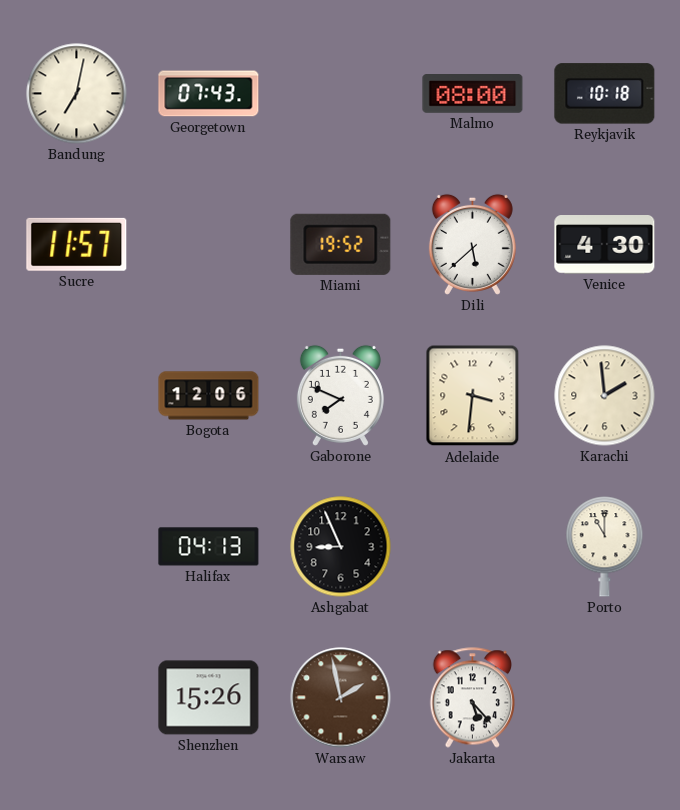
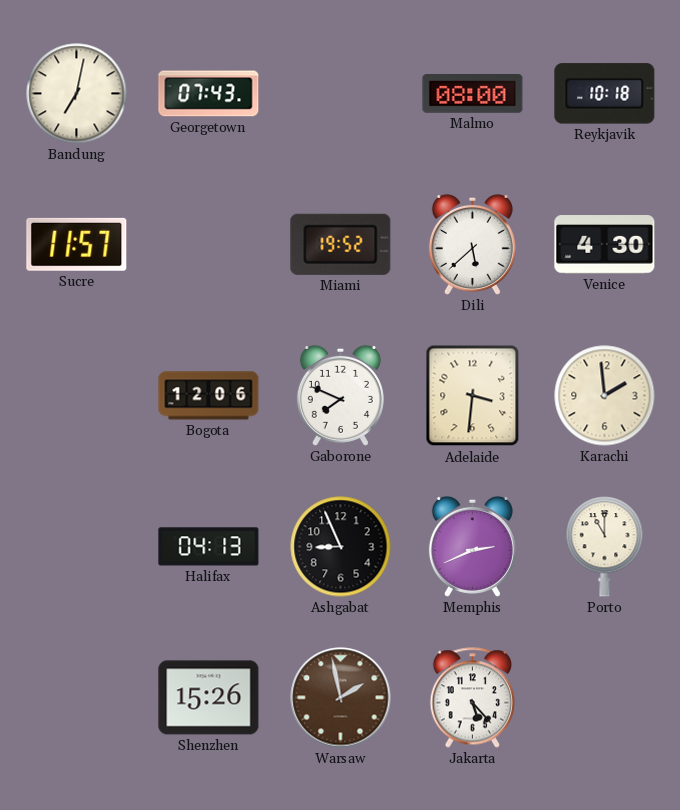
Memphis: none -> 2:41
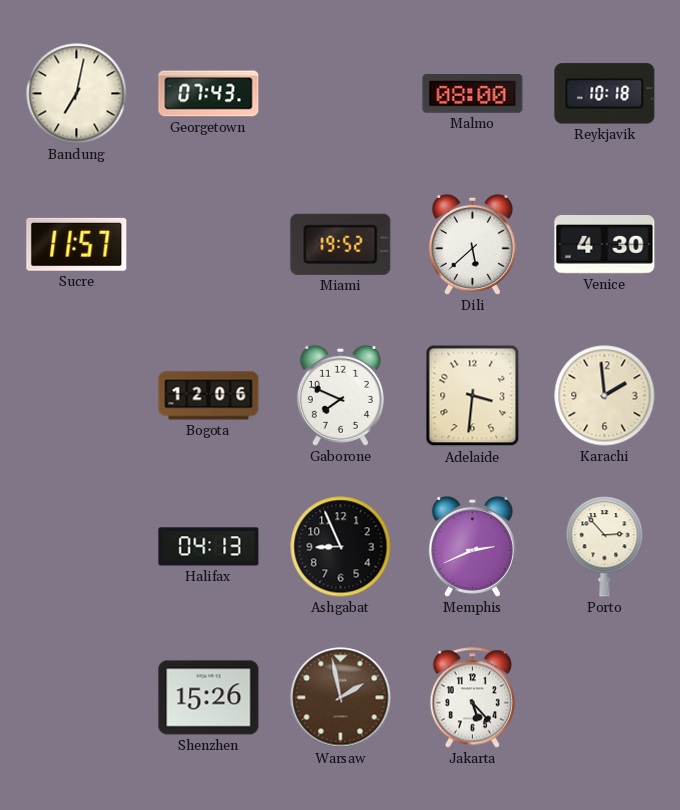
Porto: 11:00 -> 2:53
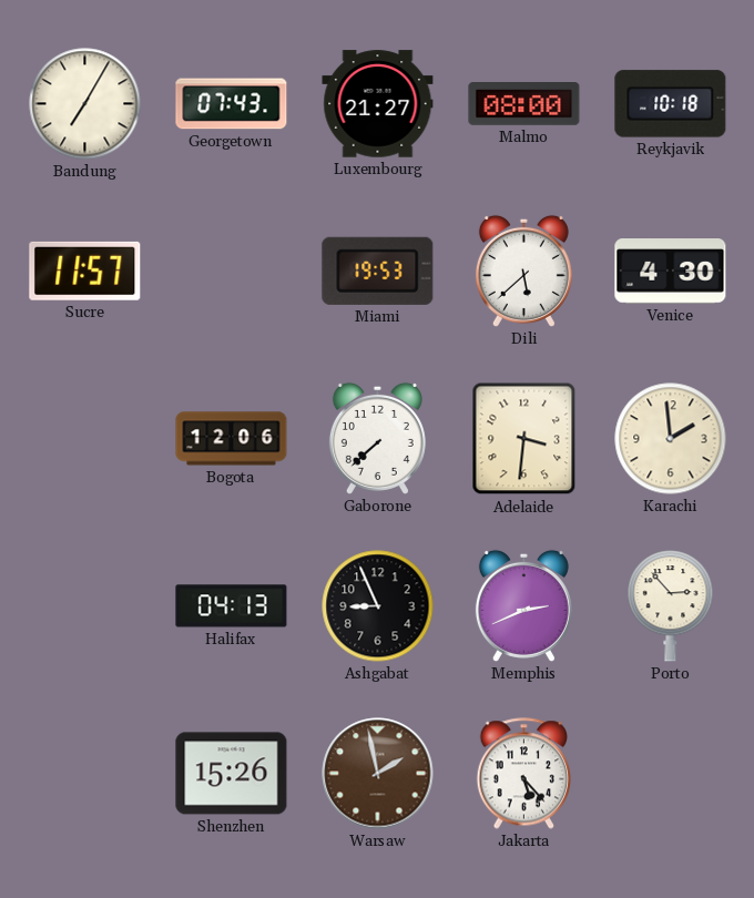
Bandung: 7:02 -> 7:05
Luxembourg: none -> 21:27
Miami: 19:52 -> 19:53
Gaborone: 7:49 -> 7:38
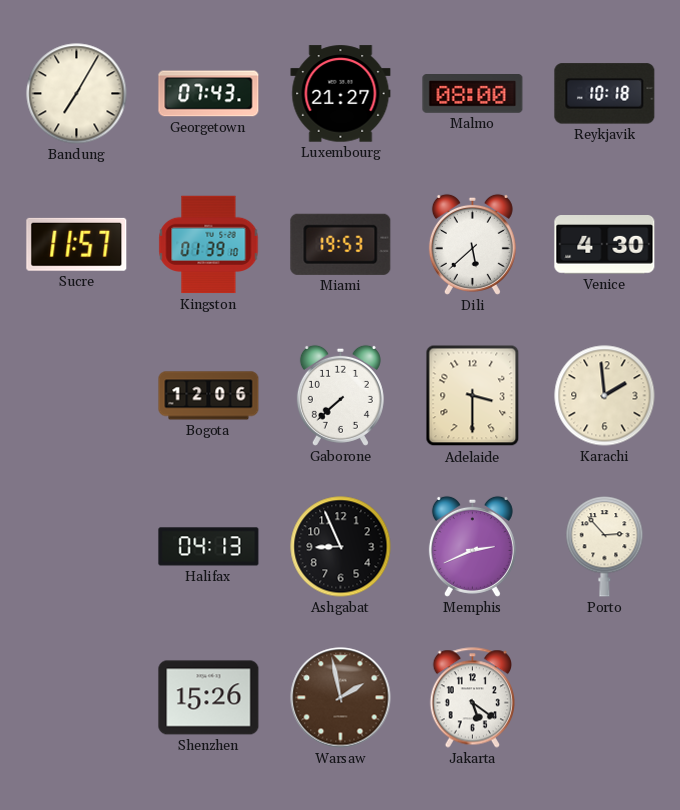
Kingston: none -> 01:39
Adelaide: 3:31 -> 3:30
Jakarta: 5:23 -> 5:21
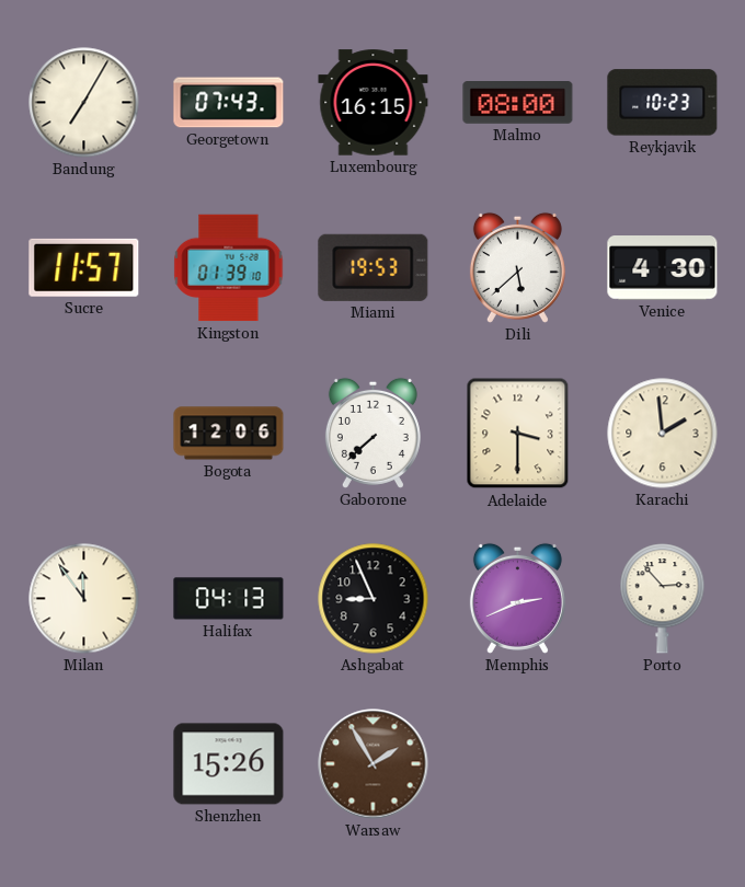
Luxembourg: 21:27 -> 16:15
Reykjavik: 10:18 -> 10:23
Milan: none -> 11:54
Warsaw: 1:58 -> 1:55
Jakarta: 5:21 -> none
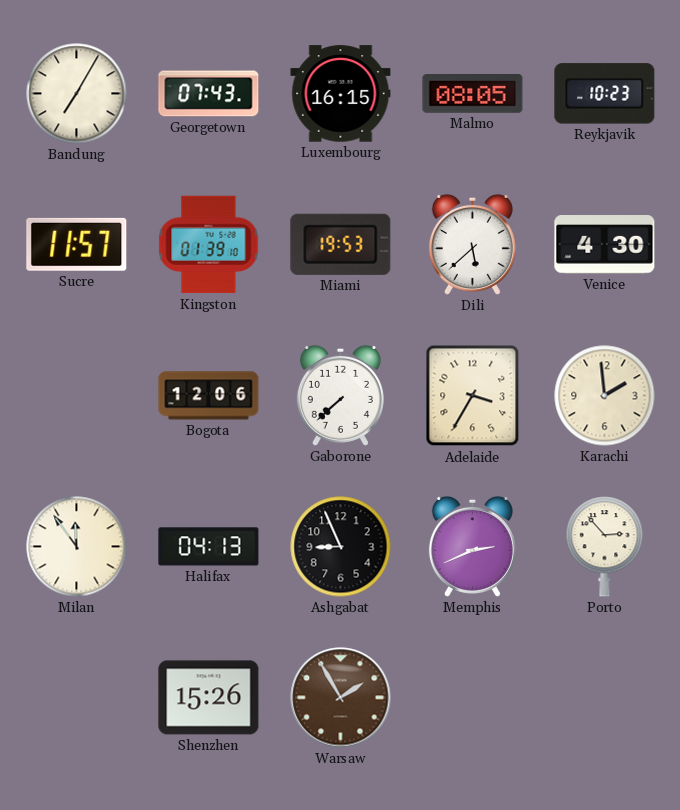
Malmo: 08:00 -> 08:05
Adelaide: 3:30 -> 3:35
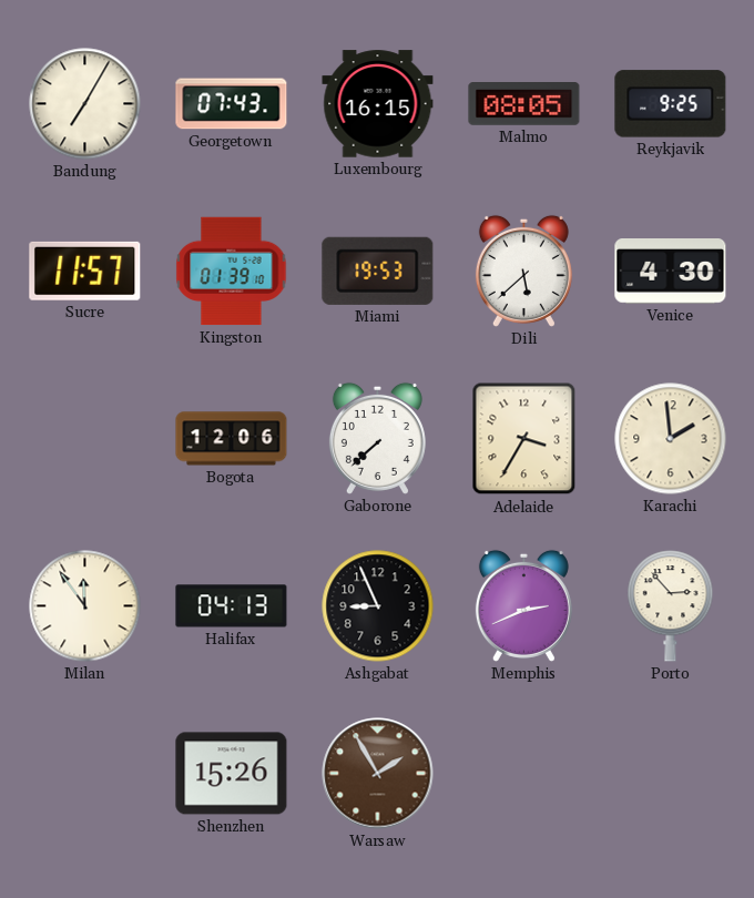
Reykjavik: 10:23 -> 9:25
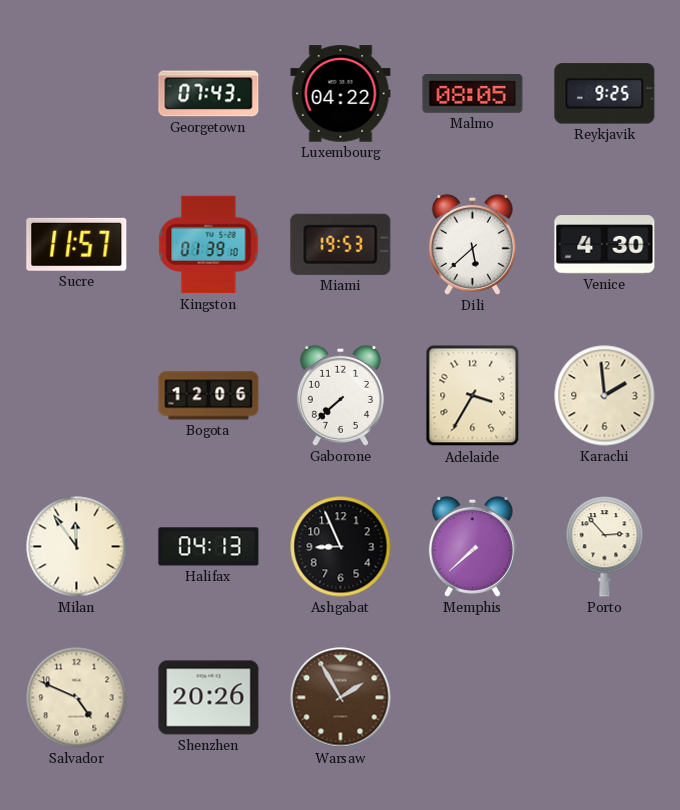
Bandung: 7:05 -> none
Luxembourg: 16:15 -> 04:22
Memphis: 2:41 -> 7:38
Salvador: none -> 4:49
Shenzhen: 15:26 -> 20:26
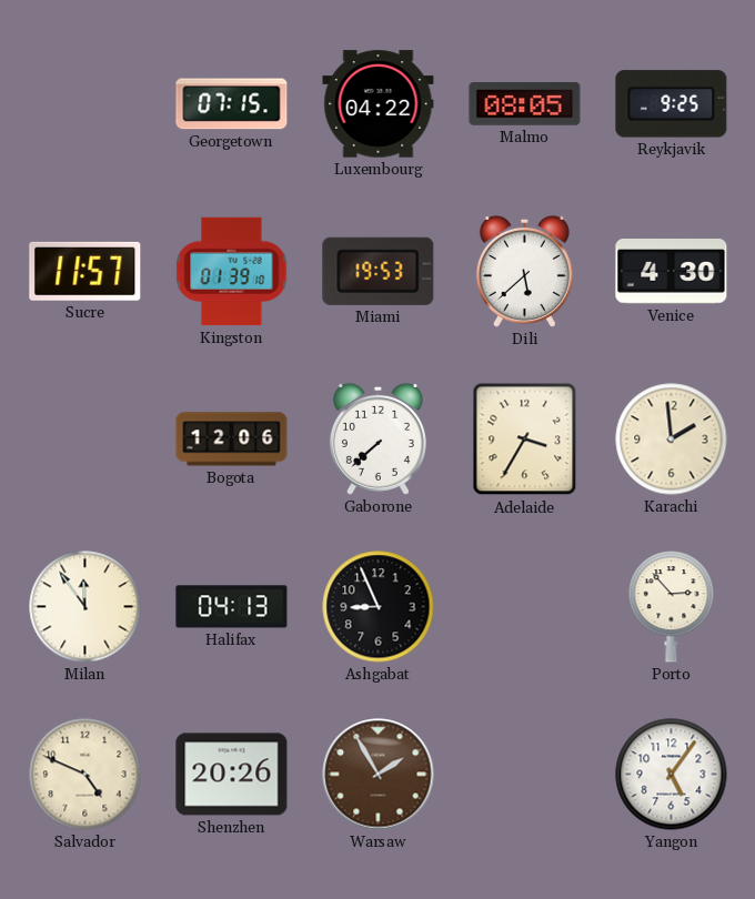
Georgetown: 07:43 -> 07:15
Memphis: 7:38 -> none
Yangon: none -> 5:06
